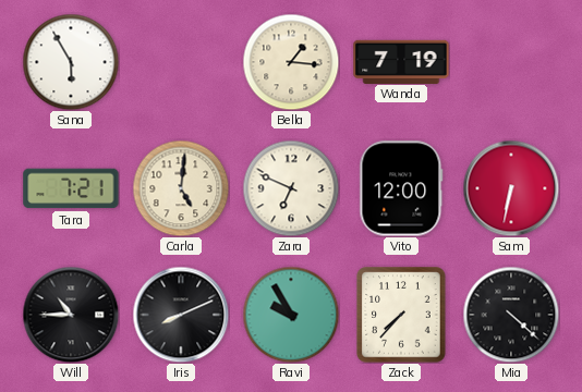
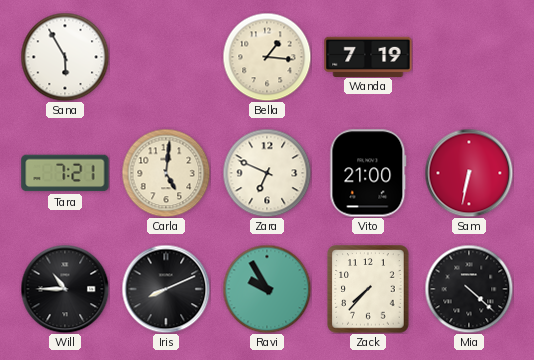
Vito: 12:00 -> 21:00
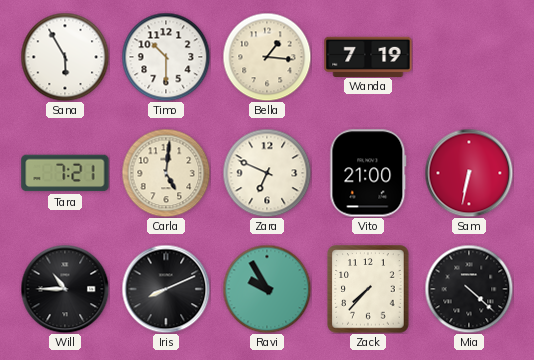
Timo: none -> 10:30
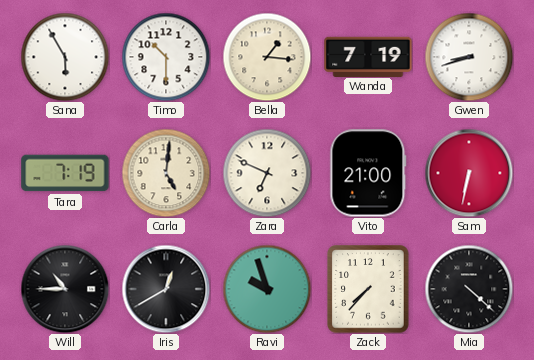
Gwen: none -> 8:42
Tara: 7:21 -> 7:19
Iris: 8:11 -> 12:40
Ravi: 9:55 -> 9:57
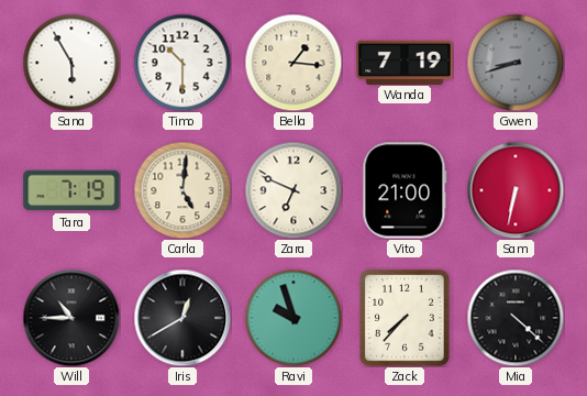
Gwen dial: white -> grey
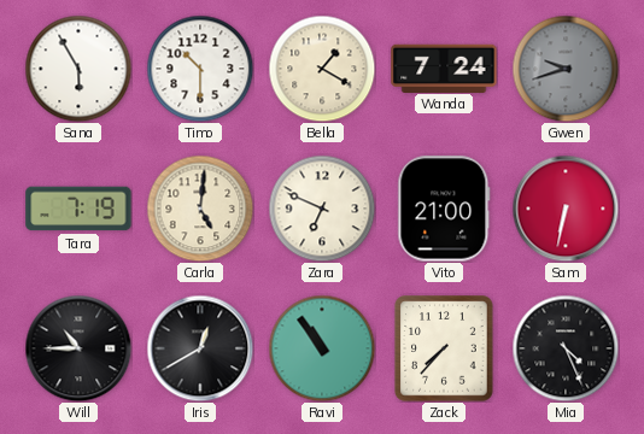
Bella: 1:16 -> 1:20
Wanda: 7:19 -> 7:24
Gwen: 8:42 -> 9:42
Ravi: 9:57 -> 10:54
Mia: 4:22 -> 4:26
